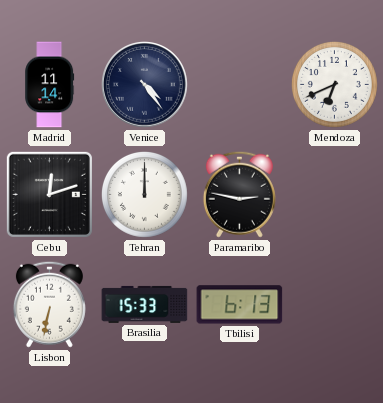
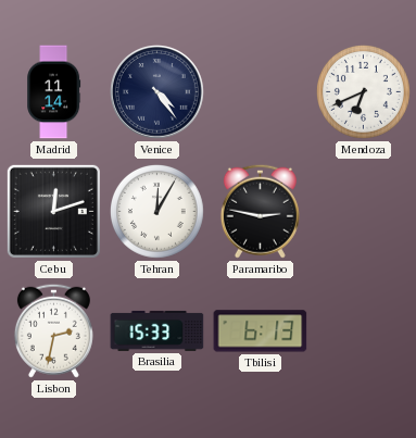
Tehran: 12:00 -> 12:05
Lisbon: 6:32 -> 2:32
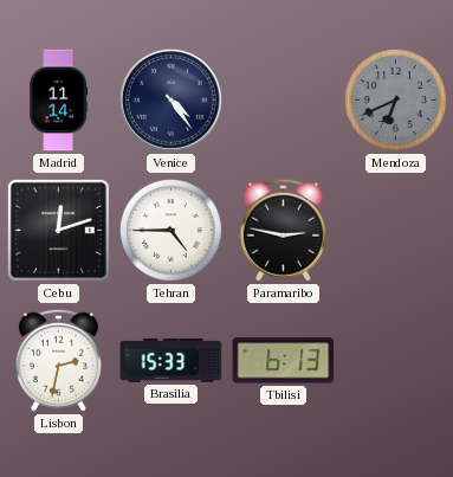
Mendoza dial: white -> grey
Tehran: 12:05 -> 4:45
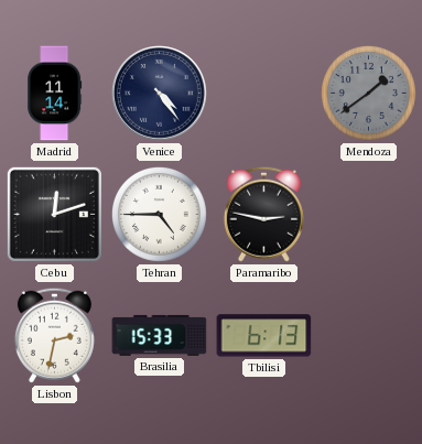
Mendoza: 6:41 -> 1:39
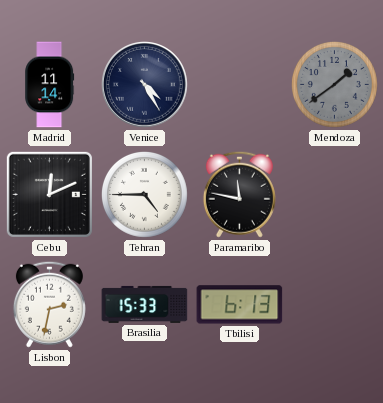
Venice: 4:24 -> 4:25
Cebu: 12:12 -> 12:11
Paramaribo: 2:47 -> 11:47
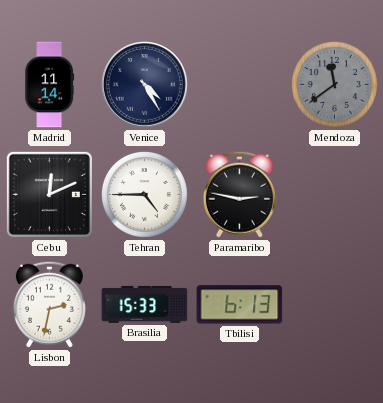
Mendoza: 1:39 -> 11:39
Paramaribo: 11:47 -> 2:47
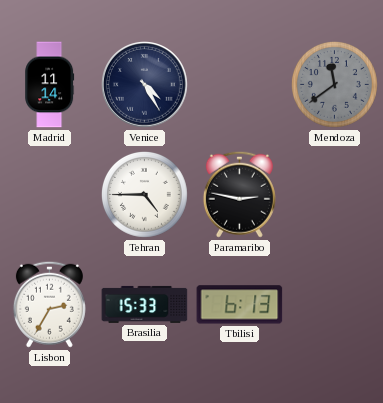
Cebu: 12:11 -> none
Lisbon: 2:32 -> 2:35
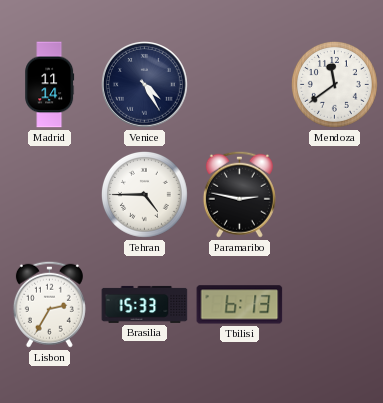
Mendoza dial: grey -> white
